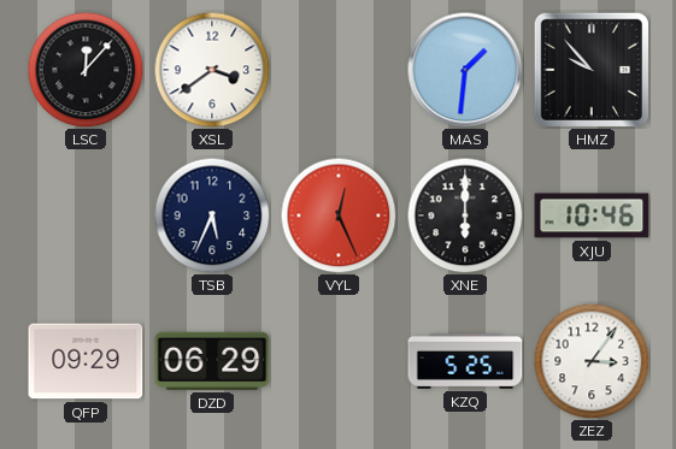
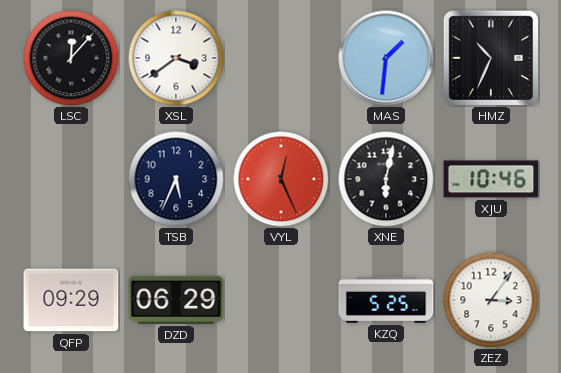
HMZ: 9:53 -> 10:34
XNE: 6:00 -> 6:02
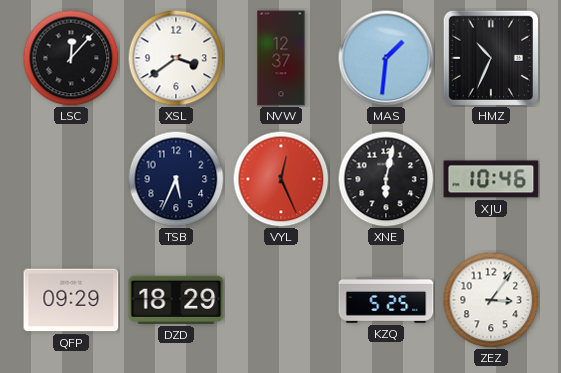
NVW: none -> 12:37
DZD: 06:29 -> 18:29
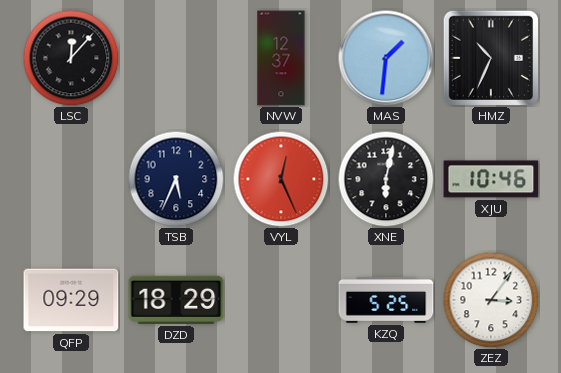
XSL: 3:39 -> none
